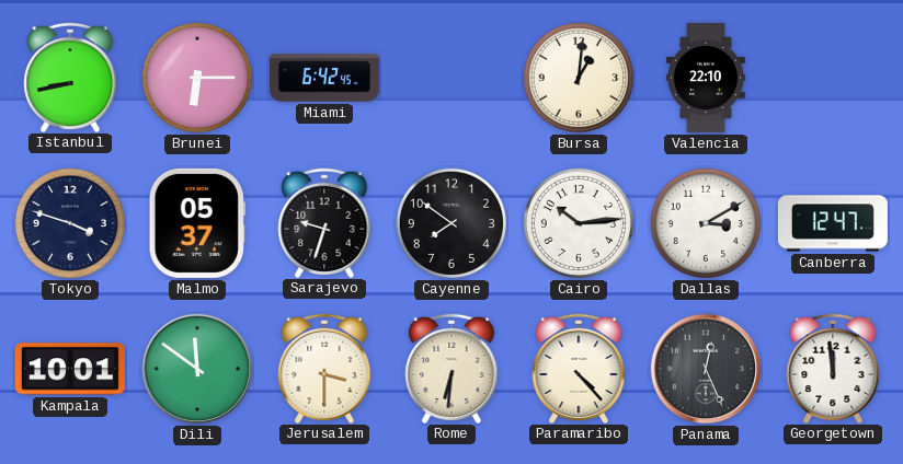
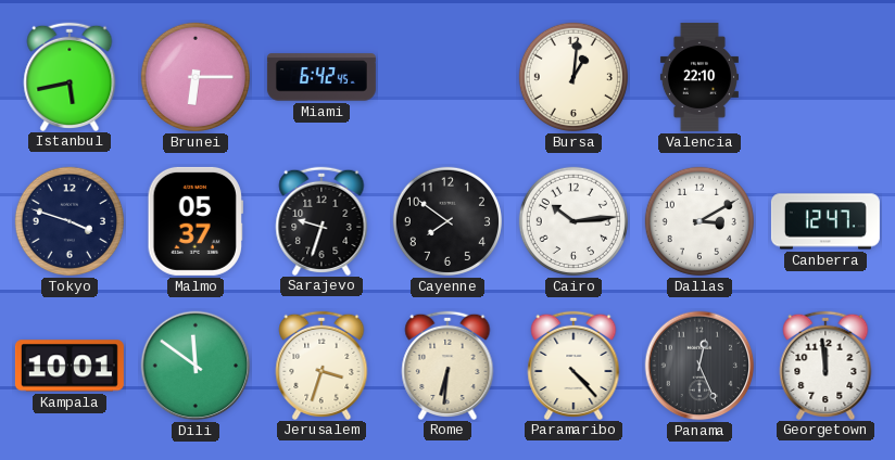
Istanbul: 8:43 -> 5:43
Jerusalem: 3:30 -> 3:33
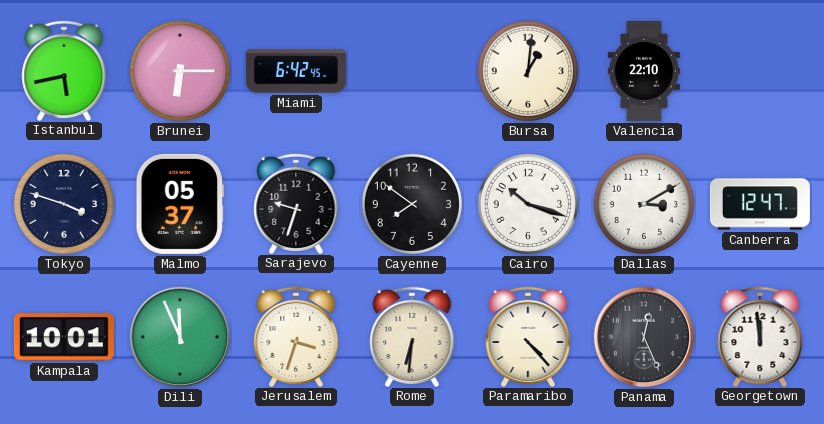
Cairo: 10:14 -> 10:18
Dili: 11:51 -> 11:56
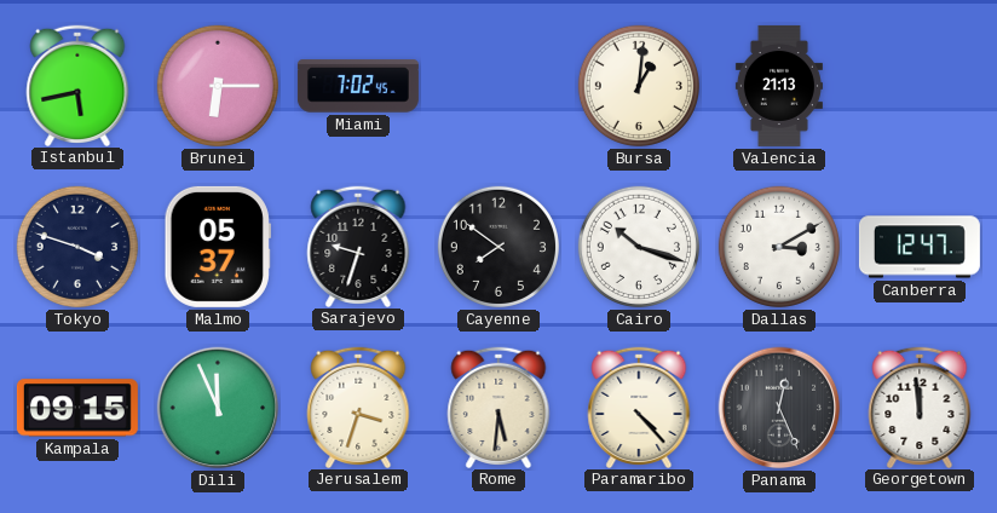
Miami: 6:42 -> 7:02
Valencia: 22:10 -> 21:13
Kampala: 10:01 -> 09:15
Rome: 6:31 -> 5:31
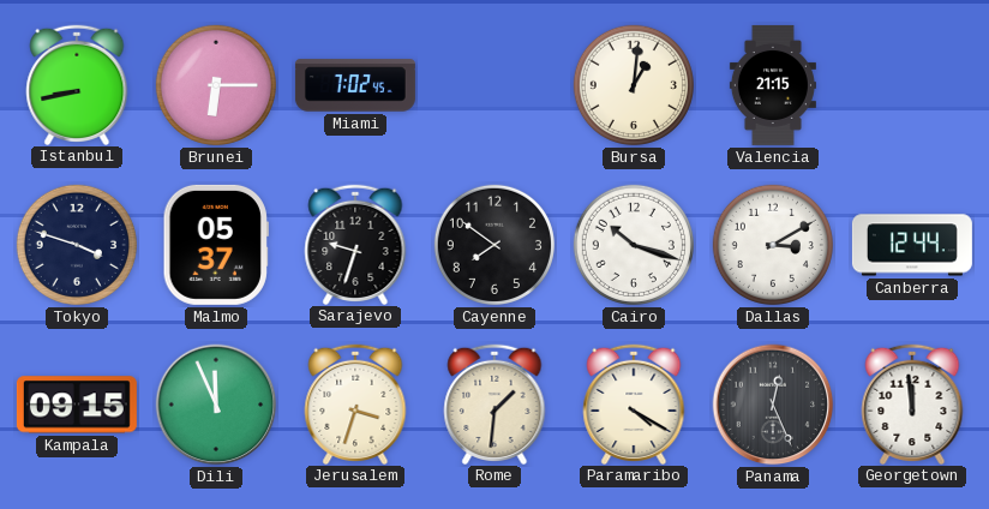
Istanbul: 5:43 -> 8:43
Valencia: 21:13 -> 21:15
Canberra: 12:47 -> 12:44
Rome: 5:31 -> 1:31
Paramaribo: 4:23 -> 4:20
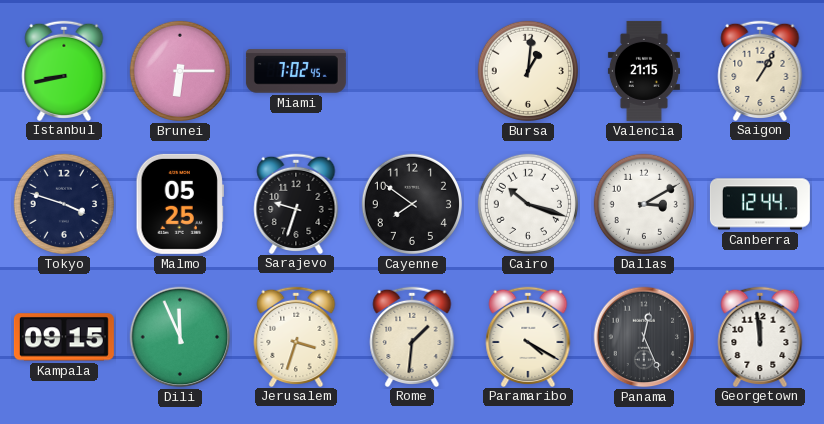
Saigon: none -> 1:05
Malmo: 05:37 -> 05:25
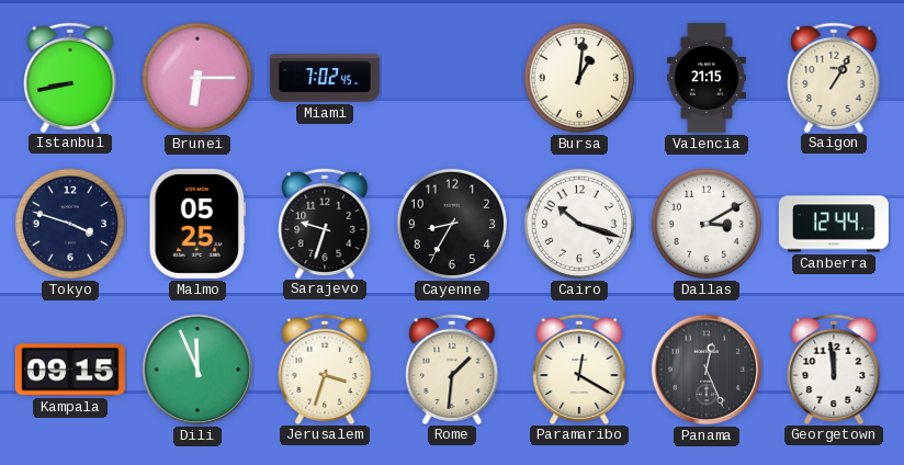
Cayenne: 7:51 -> 8:35
Paramaribo: 4:20 -> 12:20
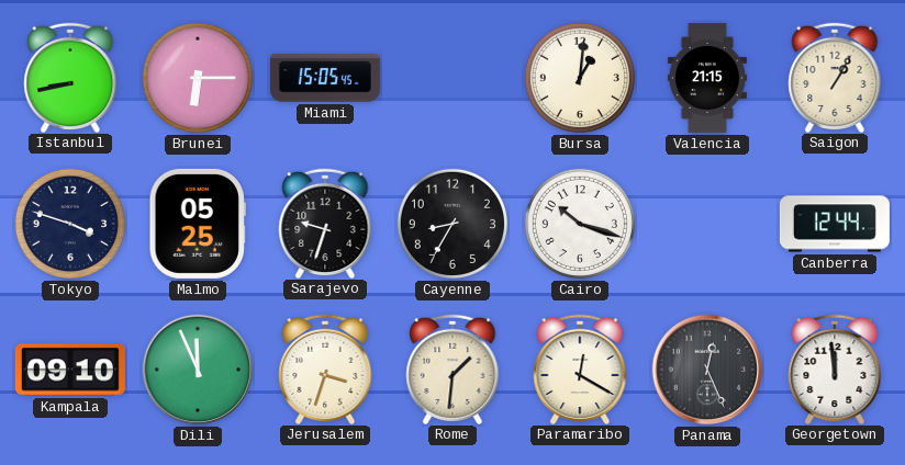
Miami: 7:02 -> 15:05
Dallas: 3:10 -> none
Kampala: 09:15 -> 09:10
